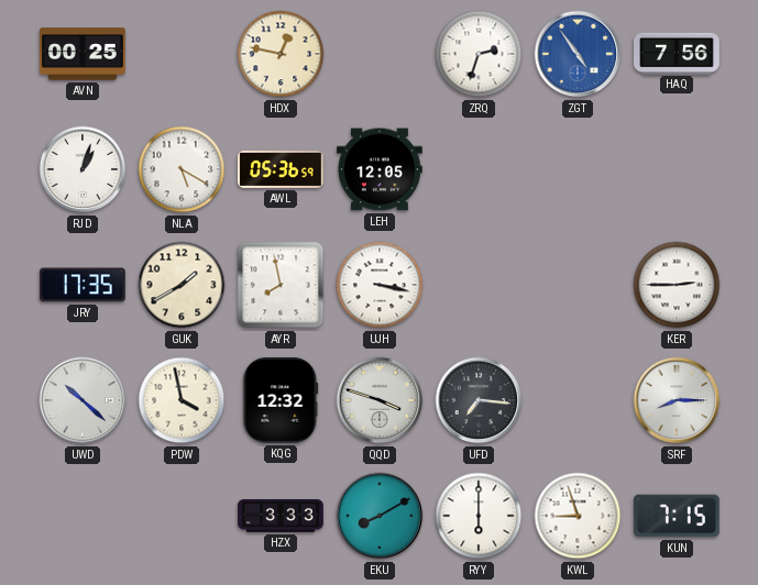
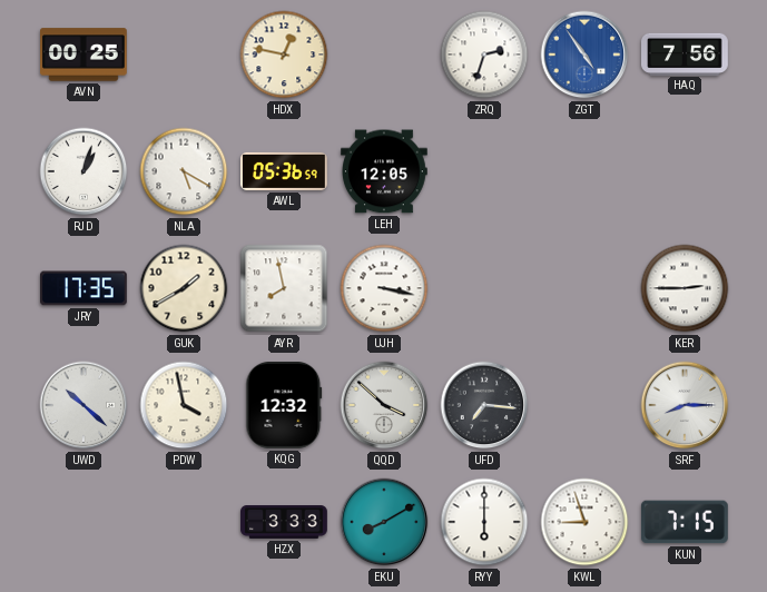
QQD: 3:48 -> 3:52
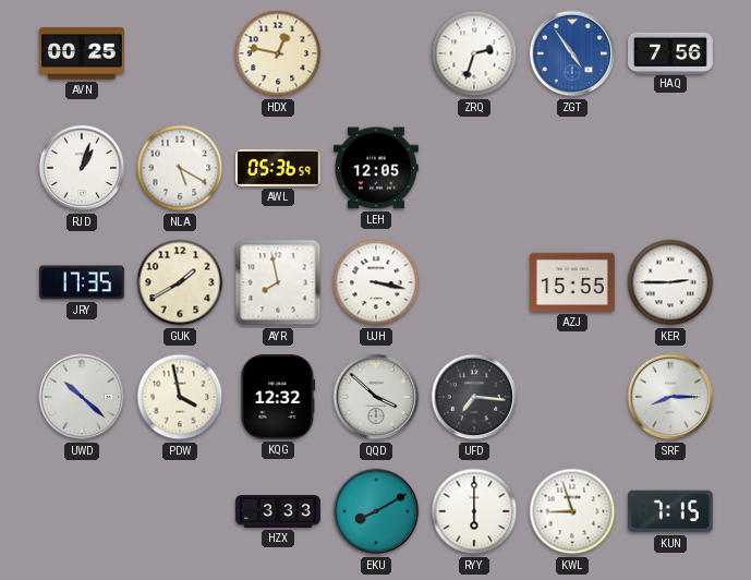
AZJ: none -> 15:55
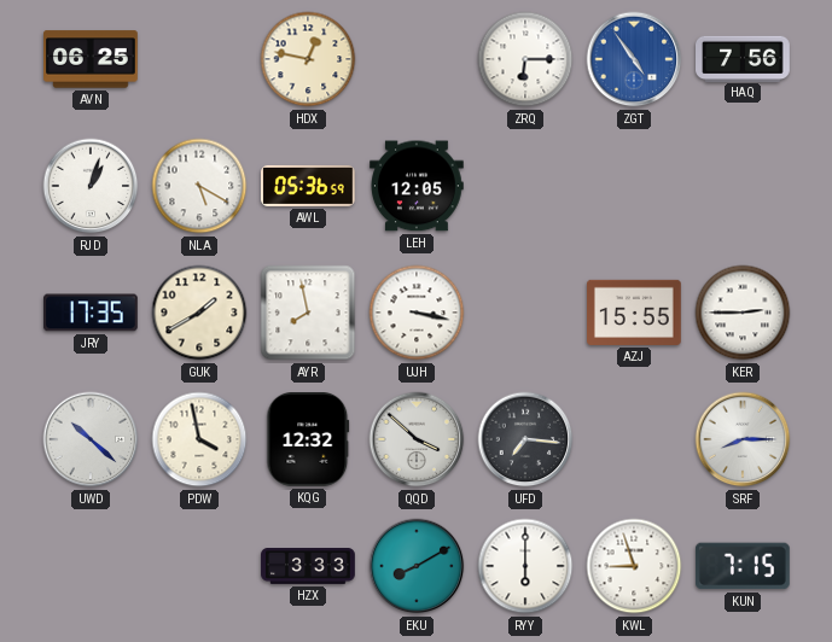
AVN: 00:25 -> 06:25
ZRQ: 2:33 -> 6:15
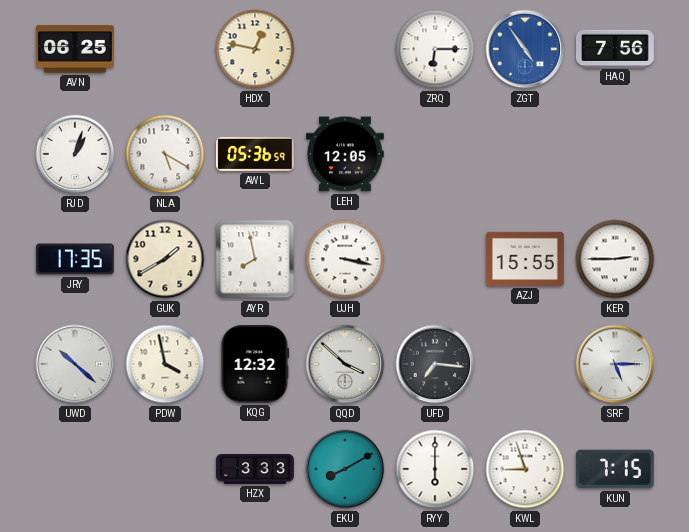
SRF: 8:15 -> 5:15
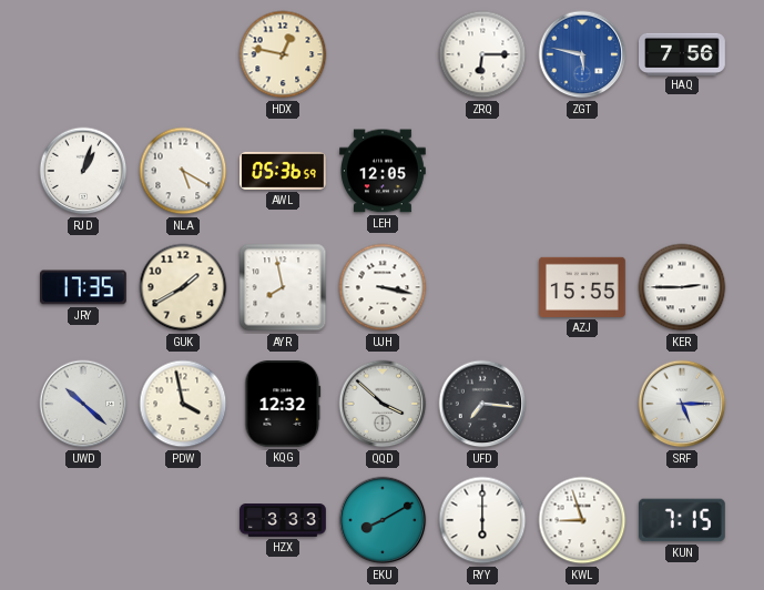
AVN: 06:25 -> none
ZGT: 4:54 -> 5:47
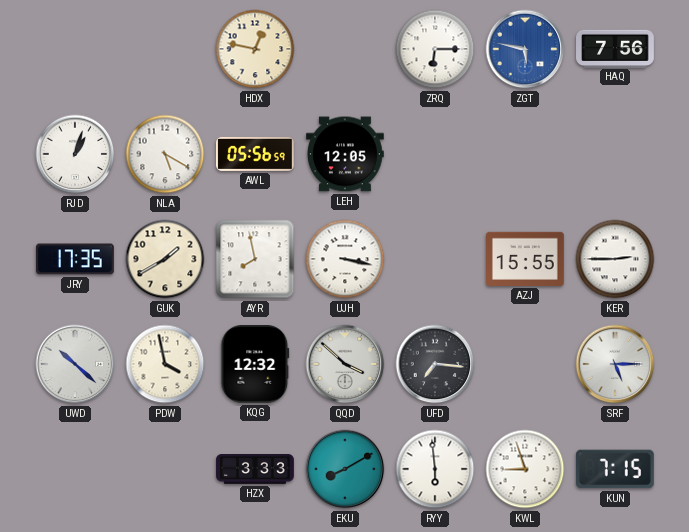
AWL: 05:36 -> 05:56
RYY: 6:00 -> 5:59
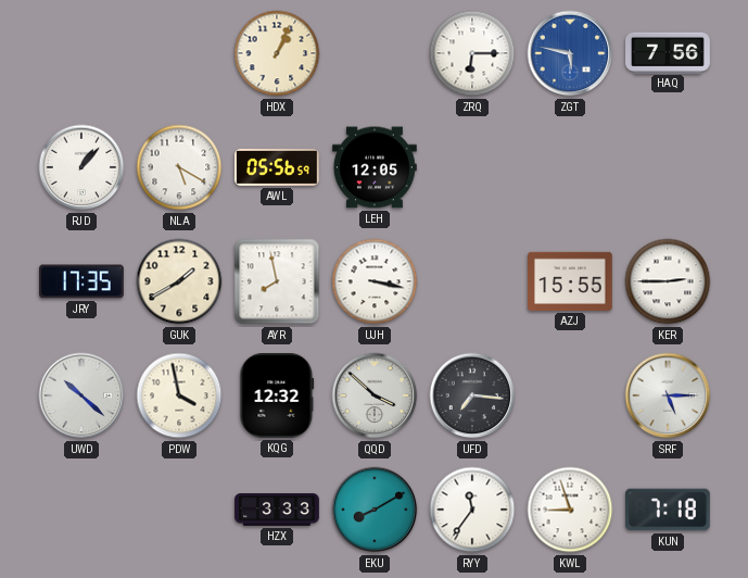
HDX: 12:47 -> 1:04
RJD: 1:03 -> 1:07
RYY: 5:59 -> 11:36
KUN: 7:15 -> 7:18
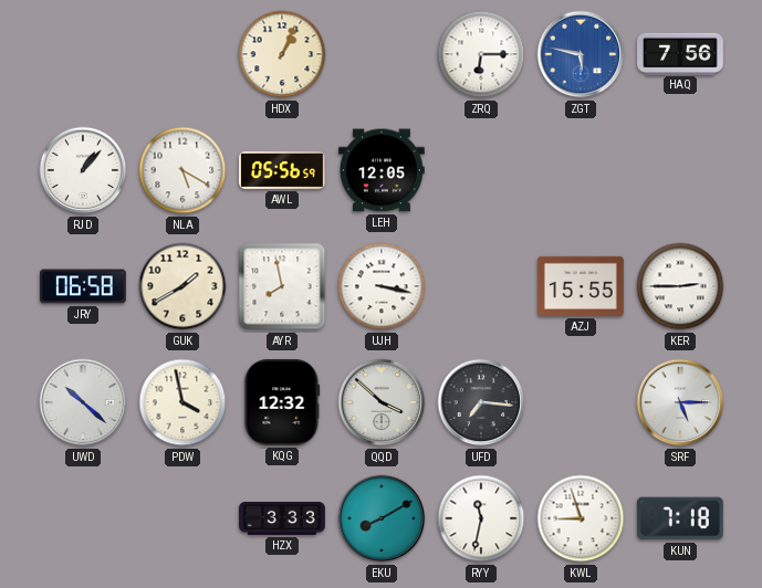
JRY: 17:35 -> 06:58
RYY: 11:36 -> 11:32
